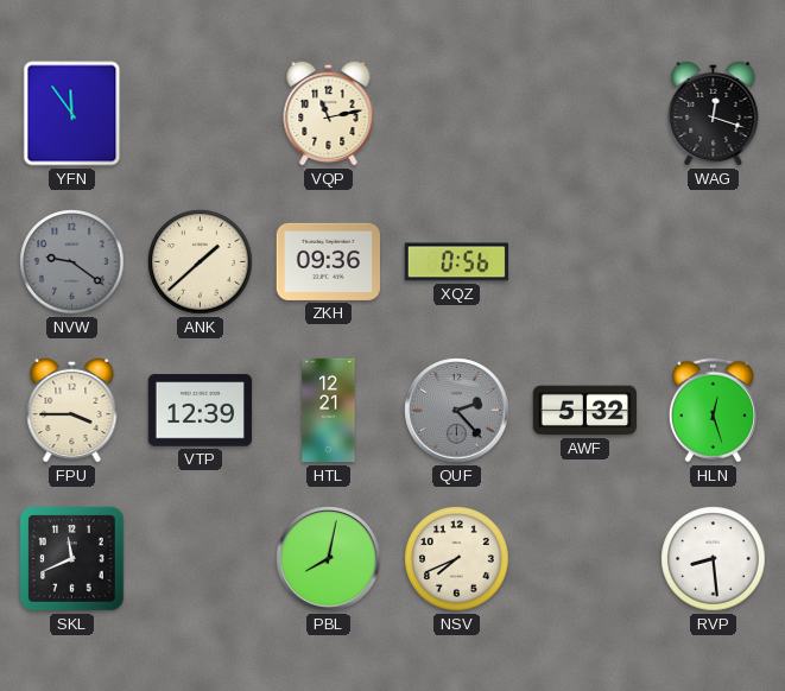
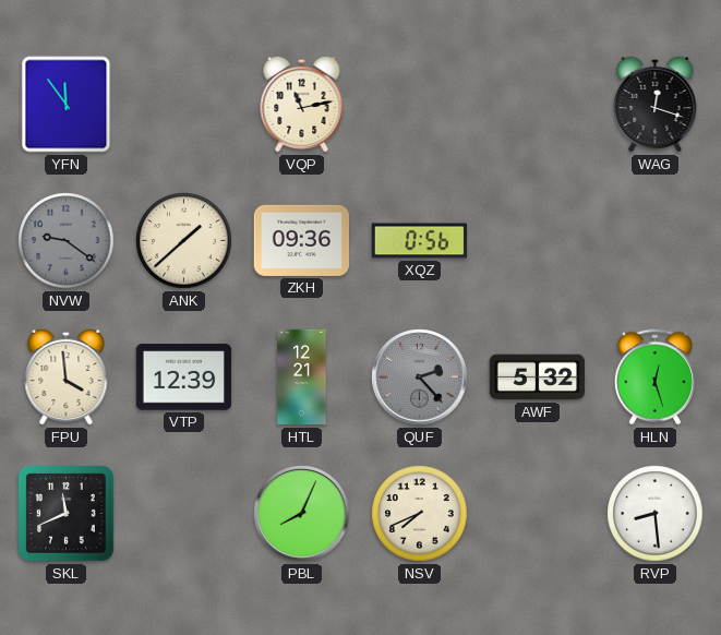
FPU: 3:45 -> 3:59
PBL: 8:02 -> 8:04
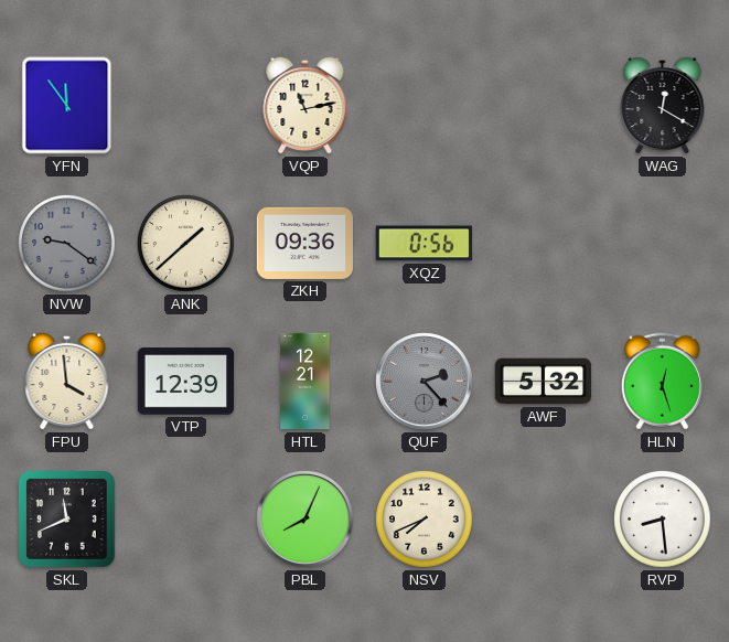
WAG: 12:18 -> 12:20
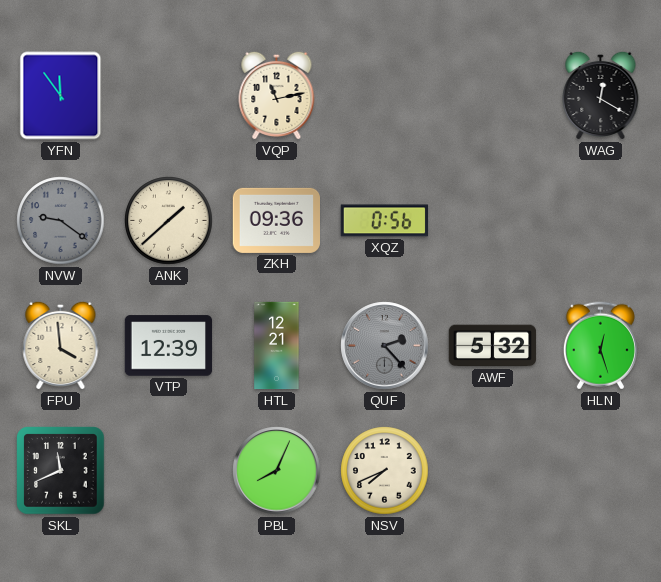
RVP: 8:29 -> none
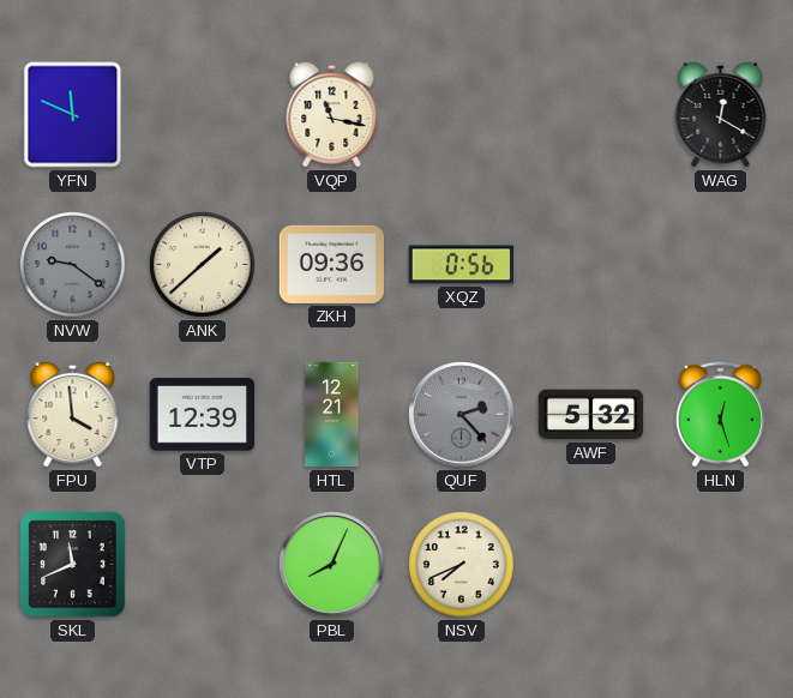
YFN: 11:54 -> 11:49
VQP: 11:13 -> 11:17
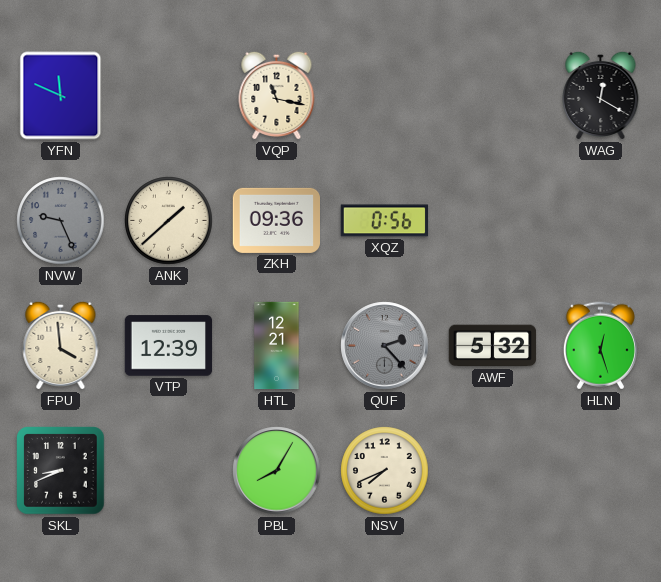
NVW: 9:21 -> 9:26
SKL: 11:41 -> 8:41
PBL: 8:04 -> 8:05
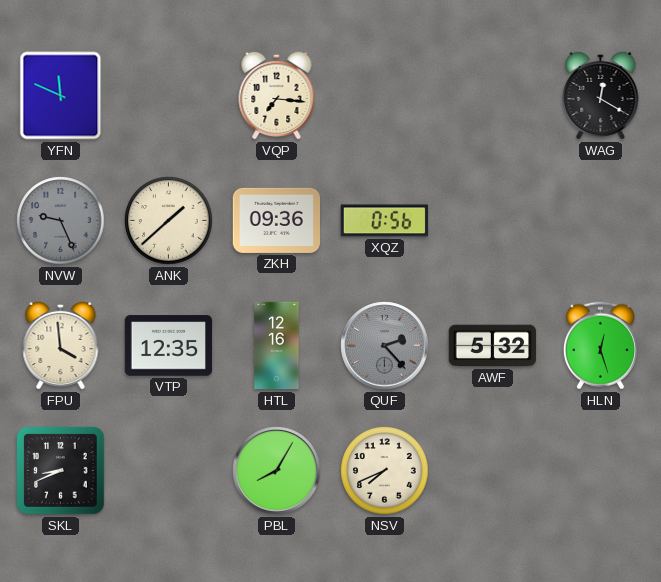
VQP: 11:17 -> 7:16
VTP: 12:39 -> 12:35
HTL: 12:21 -> 12:16
